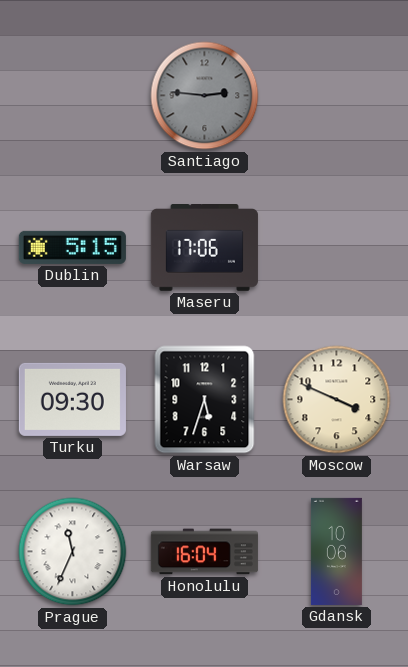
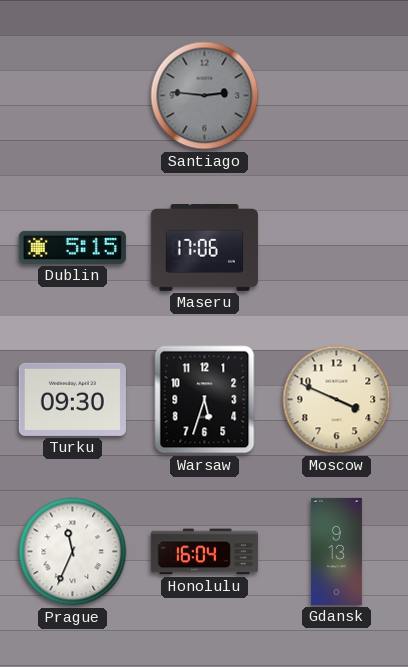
Gdansk: 10:06 -> 9:13
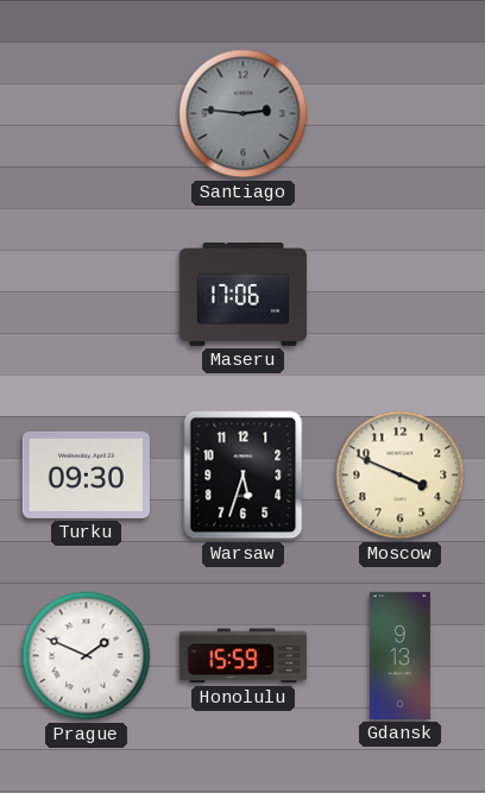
Dublin: 5:15 -> none
Prague: 11:34 -> 1:49
Honolulu: 16:04 -> 15:59
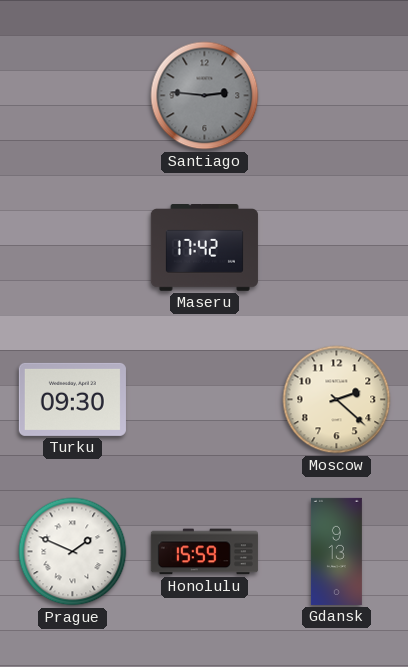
Maseru: 17:06 -> 17:42
Warsaw: 5:33 -> none
Moscow: 3:49 -> 2:22
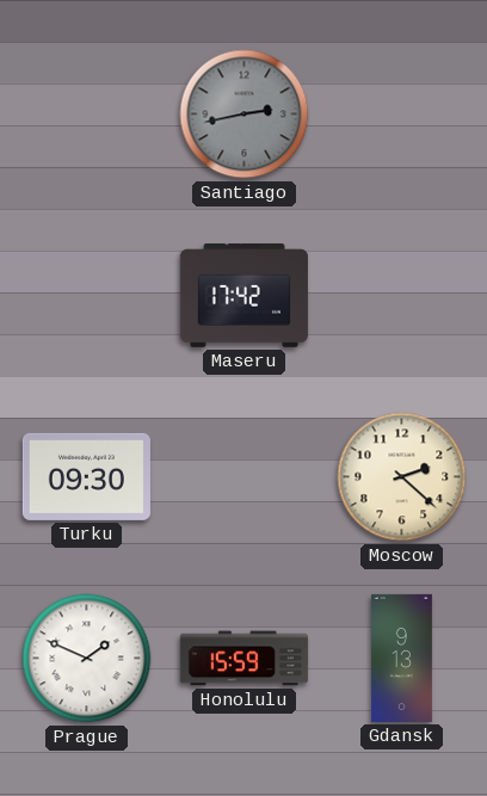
Santiago: 2:46 -> 2:43
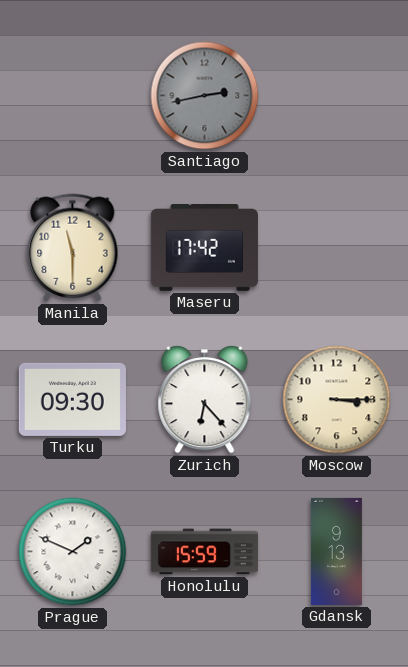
Manila: none -> 11:30
Zurich: none -> 6:23
Moscow: 2:22 -> 3:15
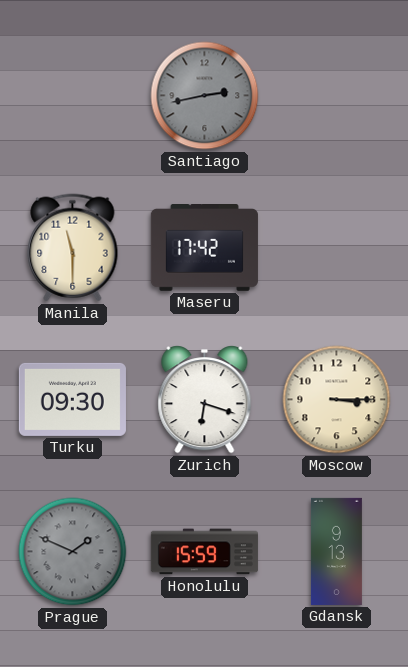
Zurich: 6:23 -> 6:18
Prague dial: white -> grey
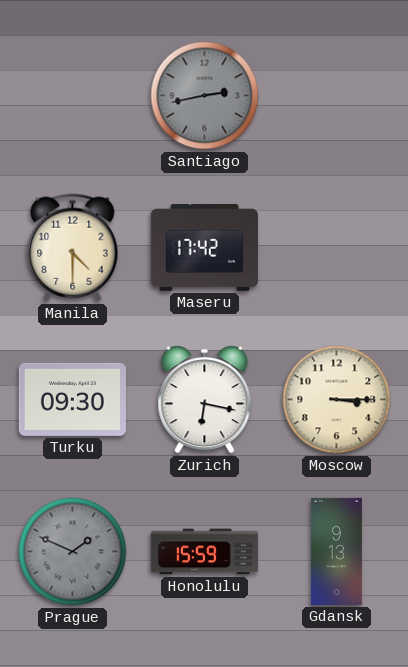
Manila: 11:30 -> 4:30
Zurich: 6:18 -> 6:17
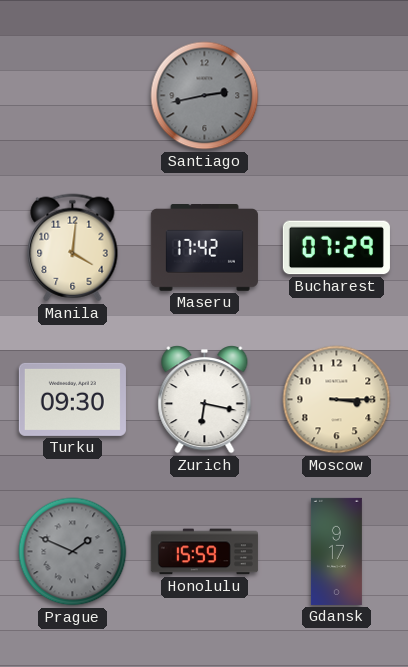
Manila: 4:30 -> 4:01
Bucharest: none -> 07:29
Gdansk: 9:13 -> 9:17
